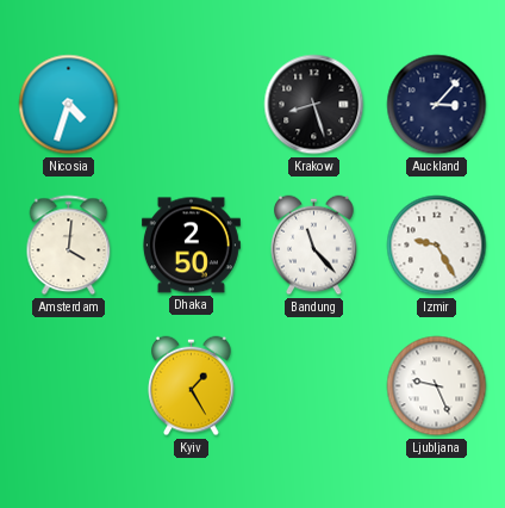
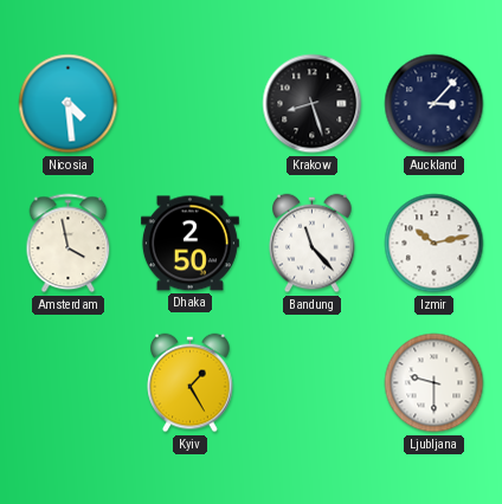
Nicosia: 4:33 -> 4:29
Amsterdam: 4:01 -> 3:58
Izmir: 9:25 -> 10:13
Ljubljana: 9:26 -> 9:30
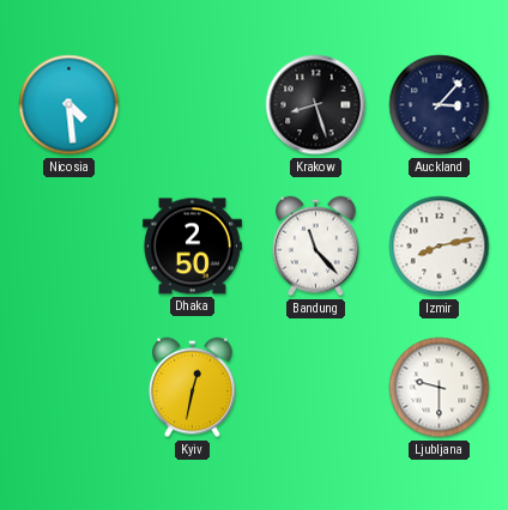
Amsterdam: 3:58 -> none
Izmir: 10:13 -> 8:13
Kyiv: 1:25 -> 12:32
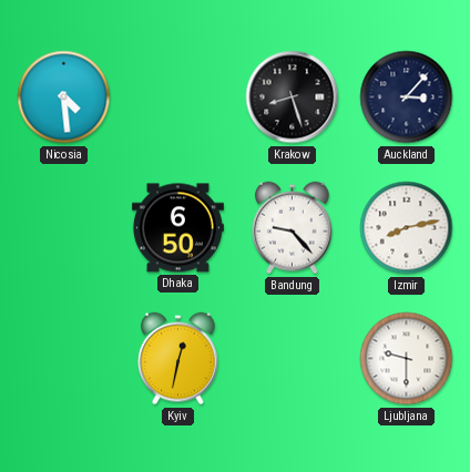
Dhaka: 2:50 -> 6:50
Bandung: 11:23 -> 9:23
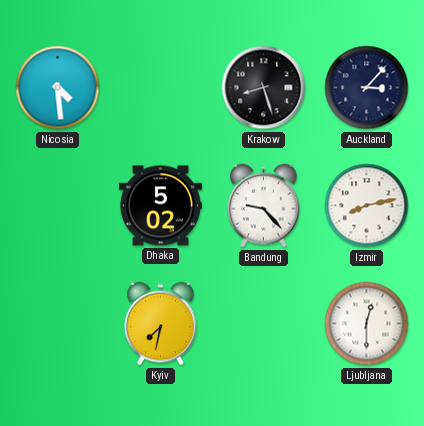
Dhaka: 6:50 -> 5:02
Kyiv: 12:32 -> 7:32
Ljubljana: 9:30 -> 12:30
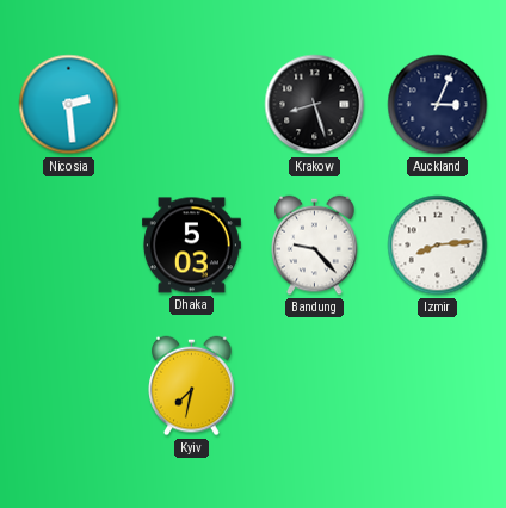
Nicosia: 4:29 -> 2:29
Auckland: 3:07 -> 3:04
Dhaka: 5:02 -> 5:03
Izmir: 8:13 -> 8:14
Ljubljana: 12:30 -> none
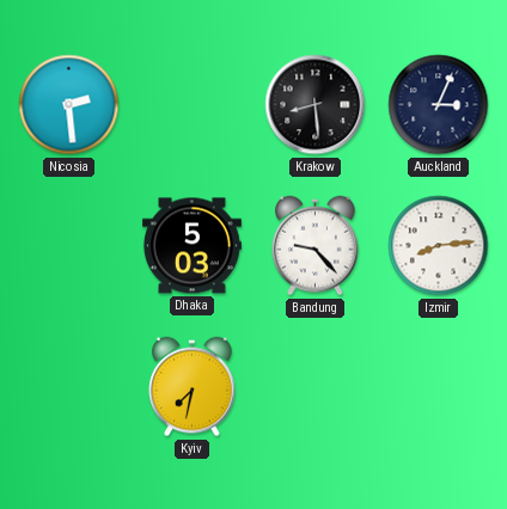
Krakow: 8:27 -> 8:29
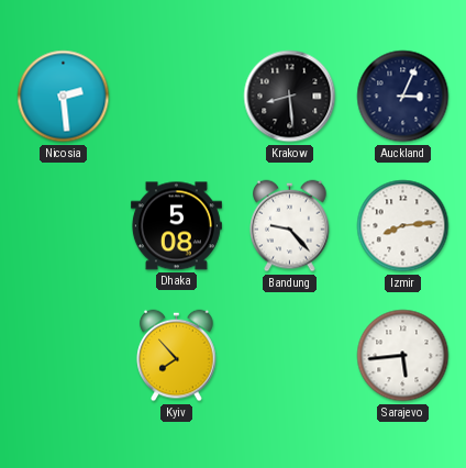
Dhaka: 5:03 -> 5:08
Kyiv: 7:32 -> 7:53
Sarajevo: none -> 5:44
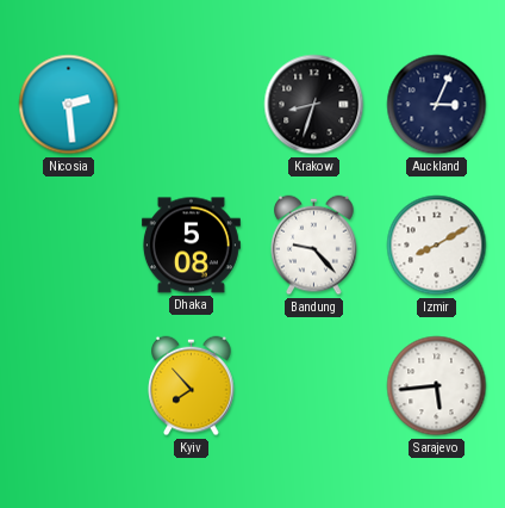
Krakow: 8:29 -> 8:33
Izmir: 8:14 -> 8:10
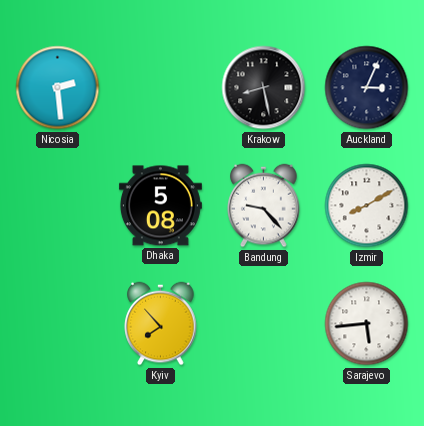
Krakow: 8:33 -> 8:28
